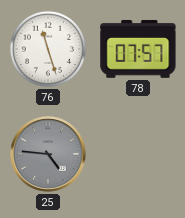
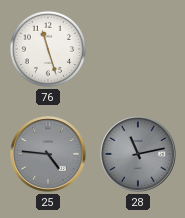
78: 07:57 -> none
28: none -> 11:13
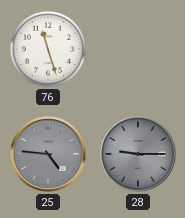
28: 11:13 -> 9:15
